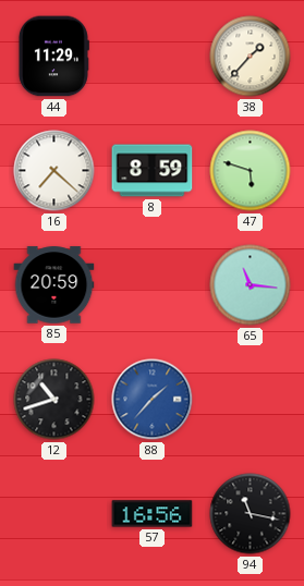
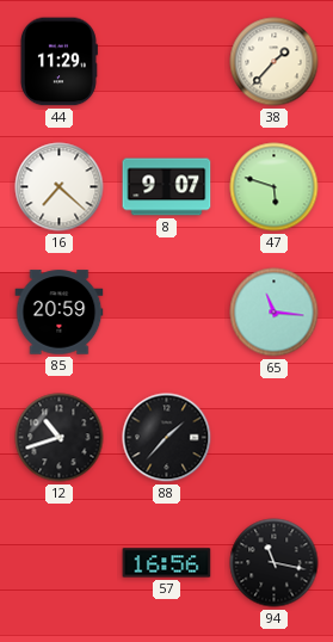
8: 8:59 -> 9:07
88 dial: blue -> black
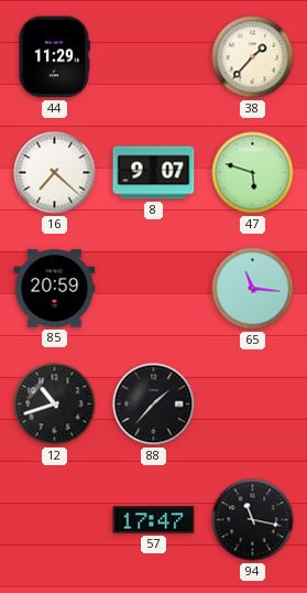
57: 16:56 -> 17:47
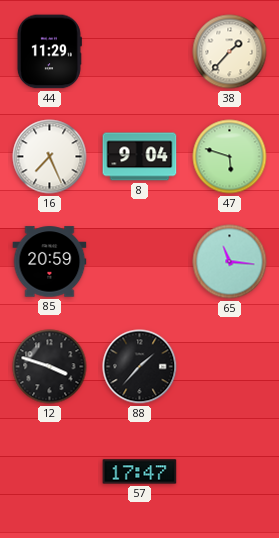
16: 7:22 -> 7:26
8: 9:07 -> 9:04
12: 10:42 -> 3:48
94: 11:17 -> none
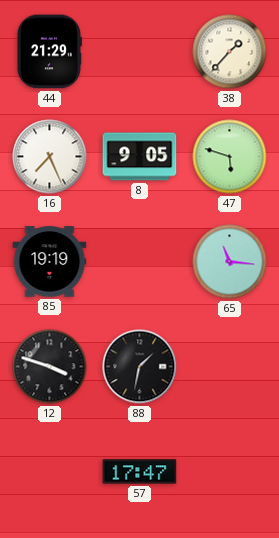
44: 11:29 -> 21:29
8: 9:04 -> 9:05
85: 20:59 -> 19:19
88: 1:37 -> 1:32
